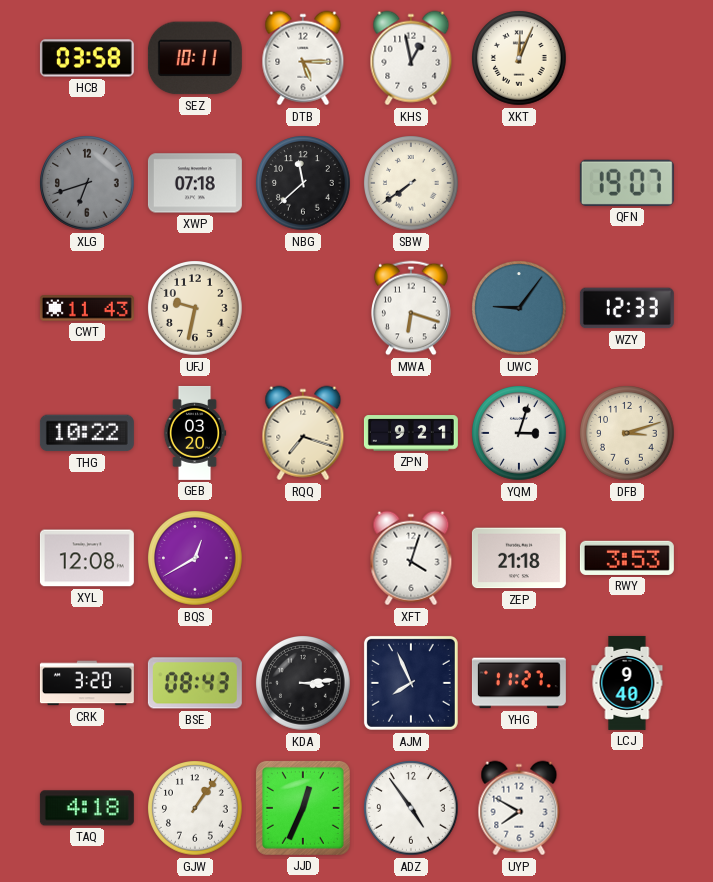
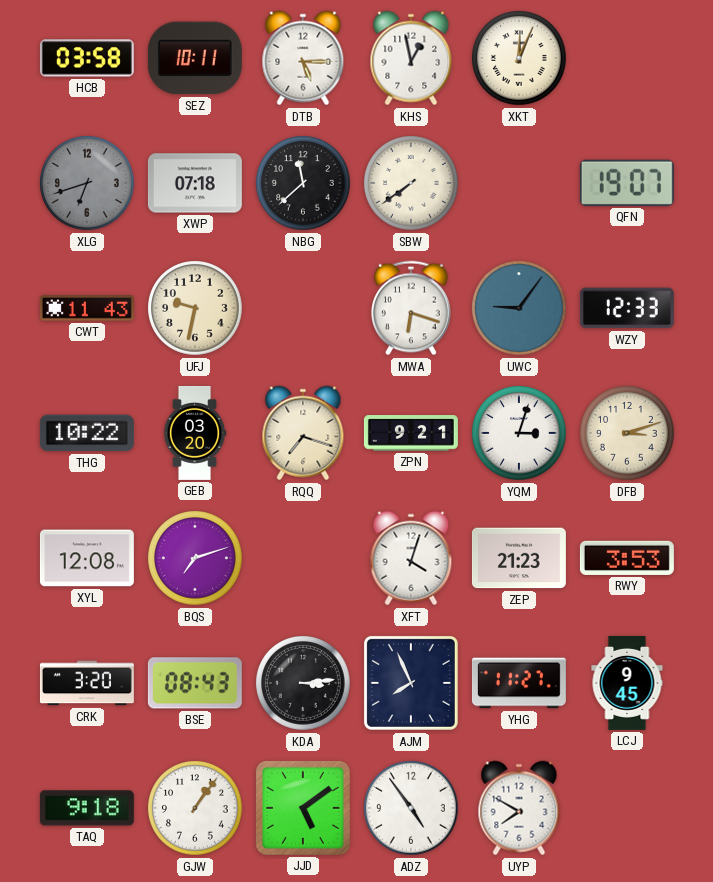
BQS: 12:40 -> 7:12
ZEP: 21:18 -> 21:23
LCJ: 9:40 -> 9:45
TAQ: 4:18 -> 9:18
JJD: 12:34 -> 5:09
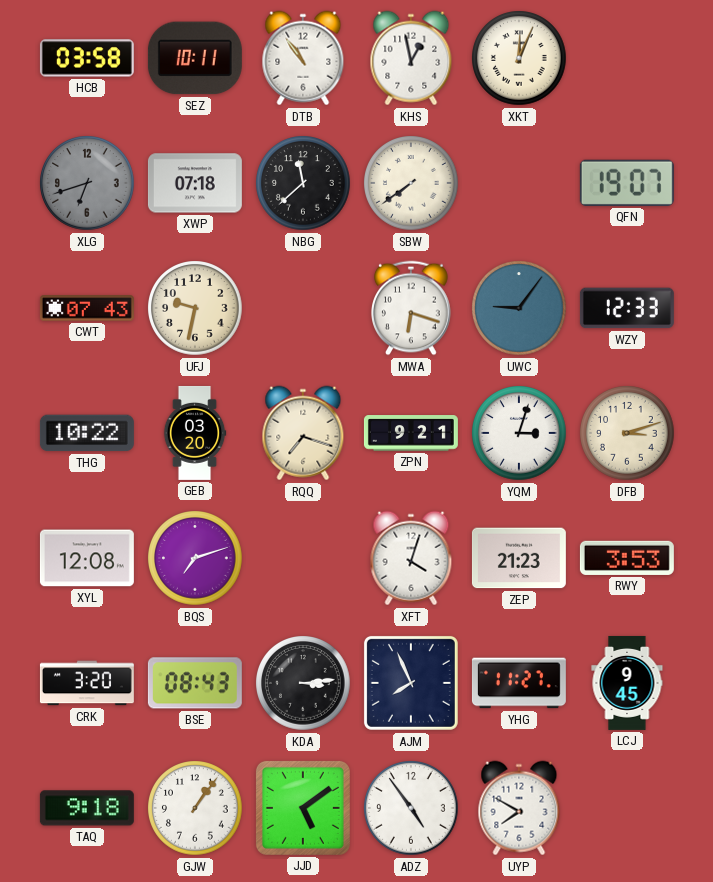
DTB: 5:15 -> 10:54
CWT: 11:43 -> 07:43
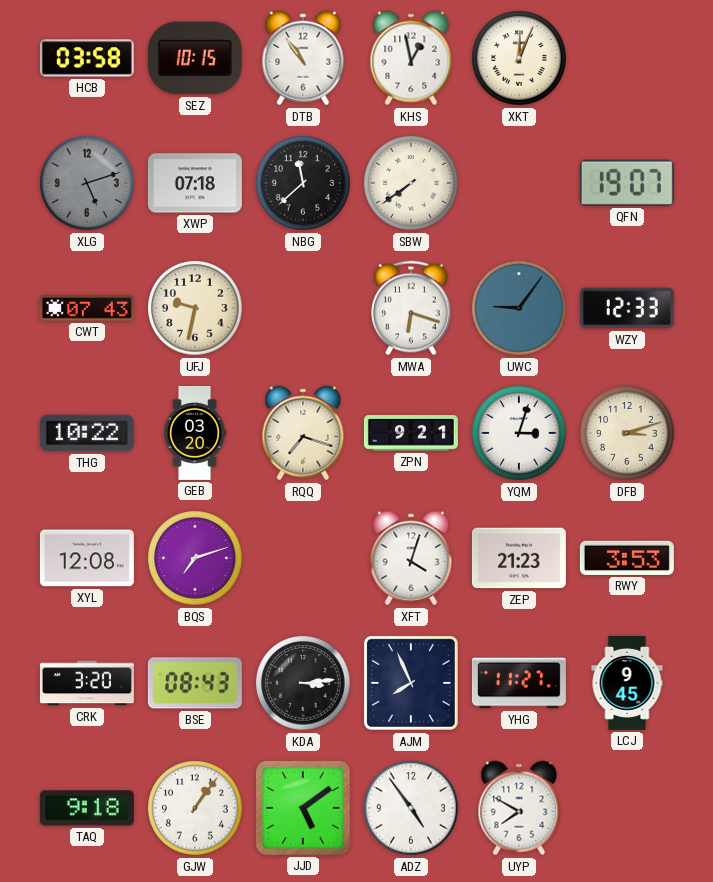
SEZ: 10:11 -> 10:15
XLG: 6:42 -> 5:12
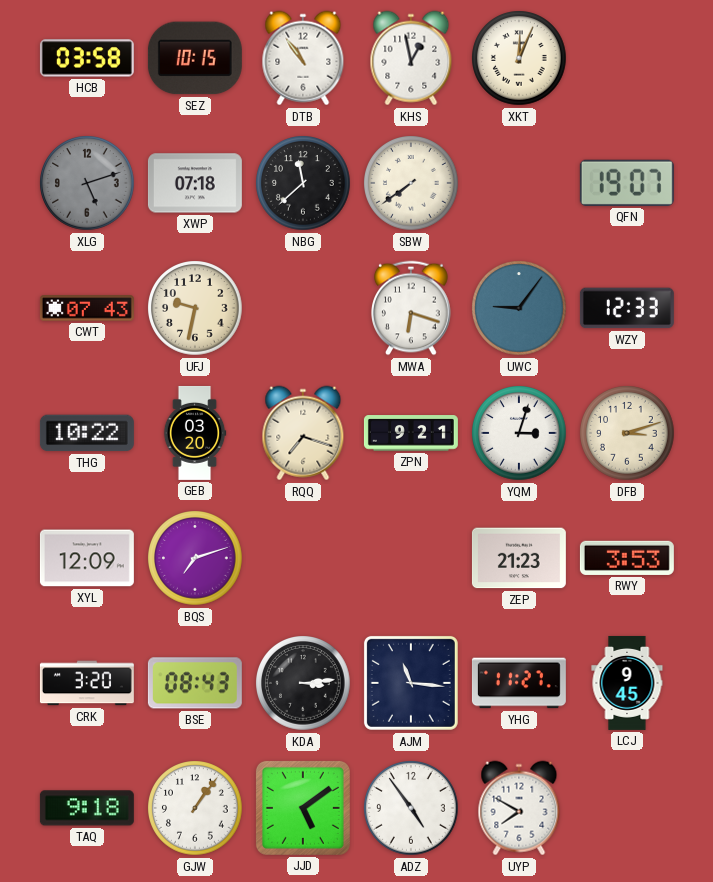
XYL: 12:08 -> 12:09
XFT: 4:03 -> none
AJM: 7:56 -> 11:16
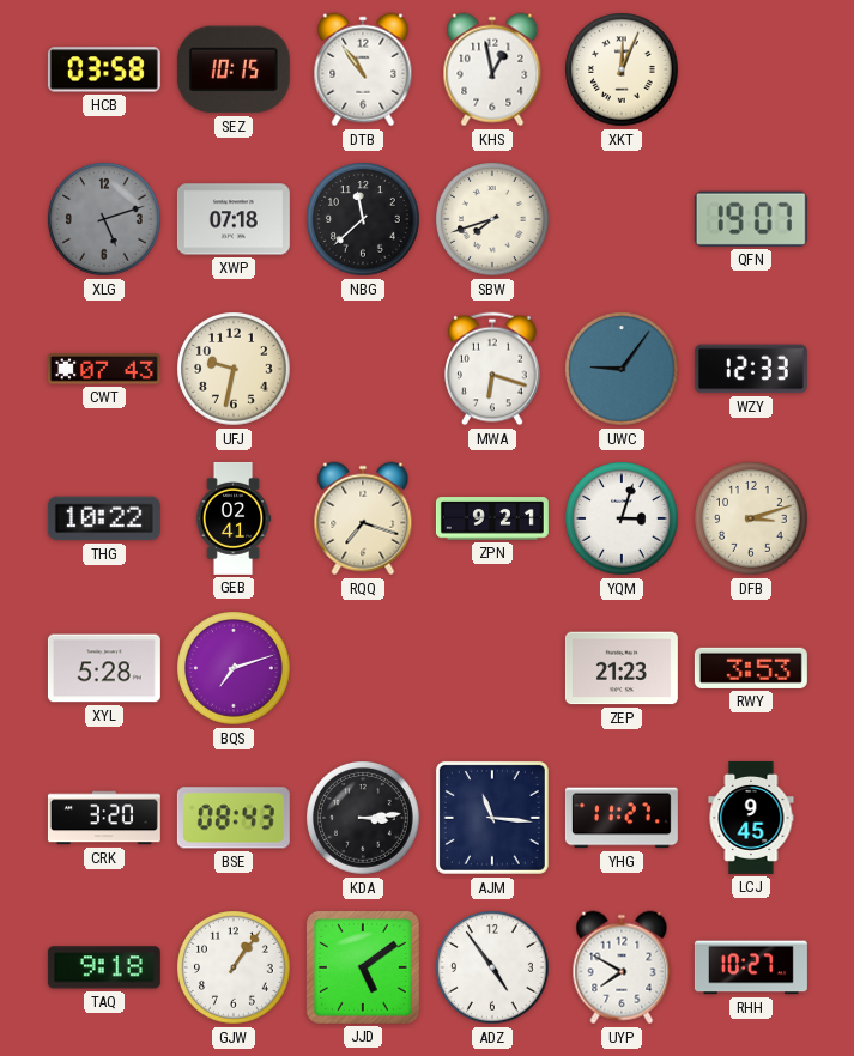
SBW: 7:39 -> 7:42
GEB: 03:20 -> 02:41
XYL: 12:09 -> 5:28
RHH: none -> 10:27
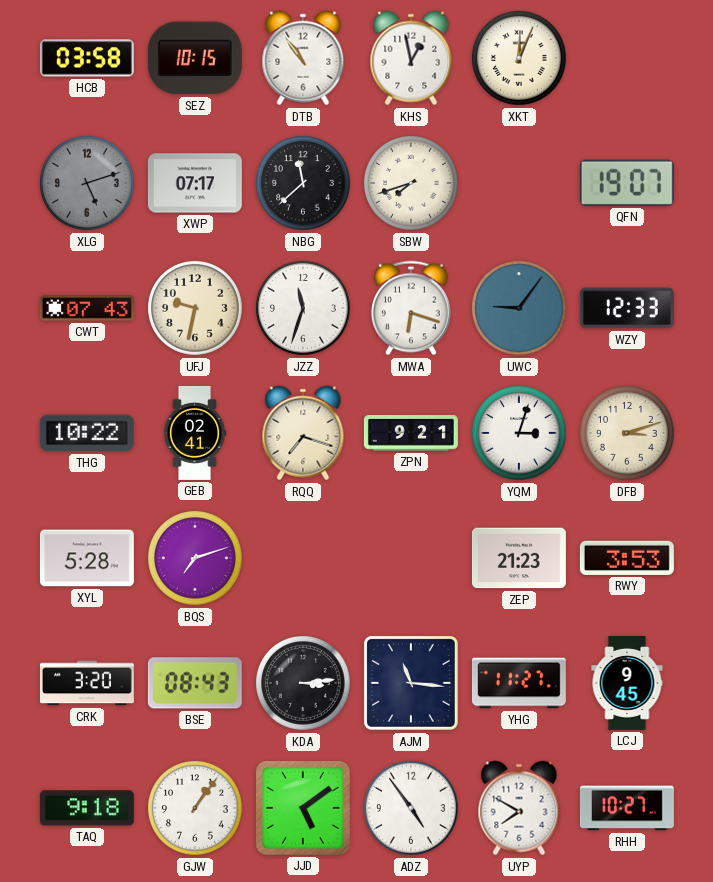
XWP: 07:18 -> 07:17
JZZ: none -> 11:33
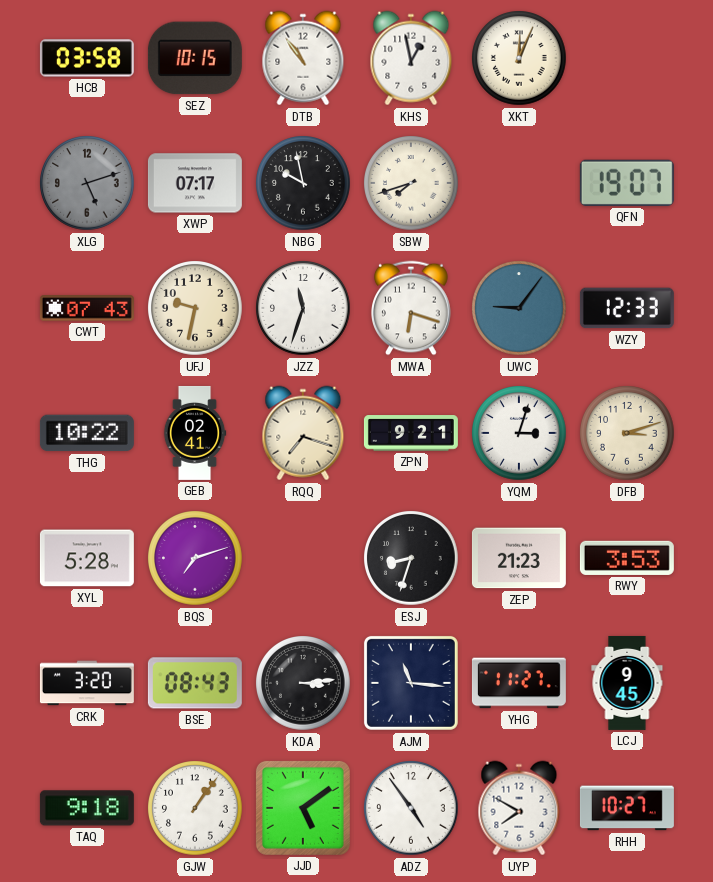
NBG: 11:38 -> 9:58
ESJ: none -> 8:33
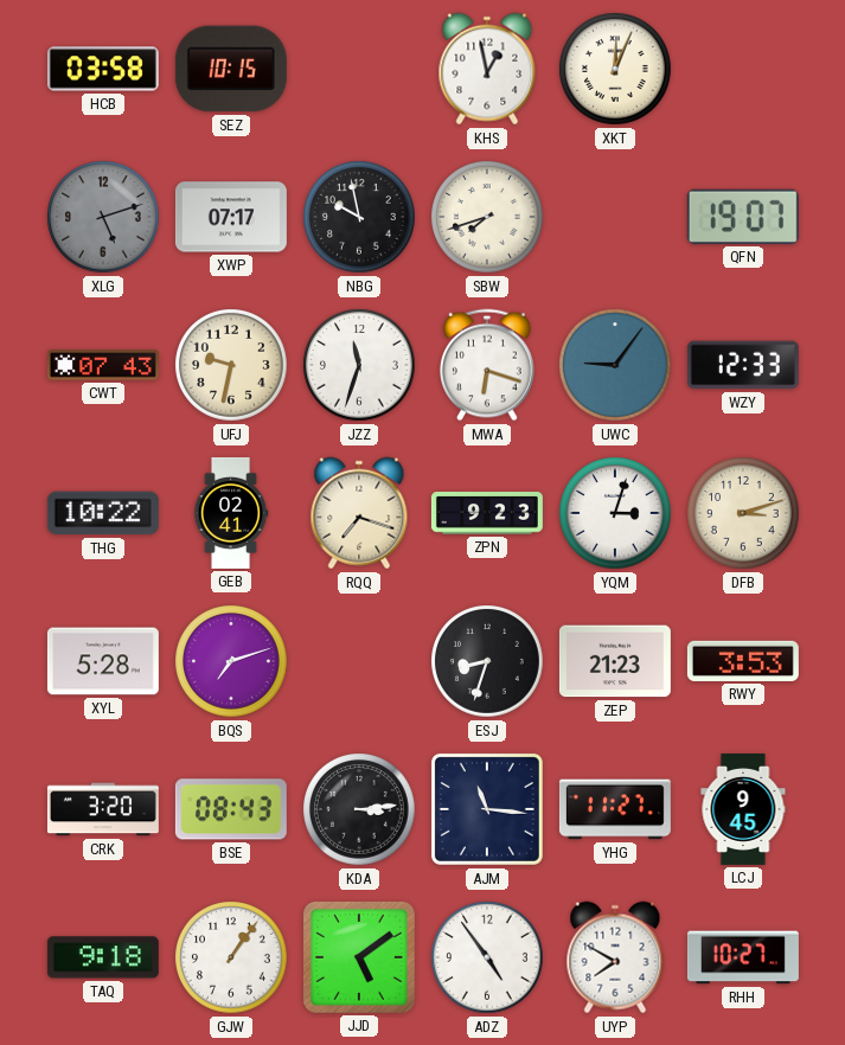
DTB: 10:54 -> none
ZPN: 9:21 -> 9:23
